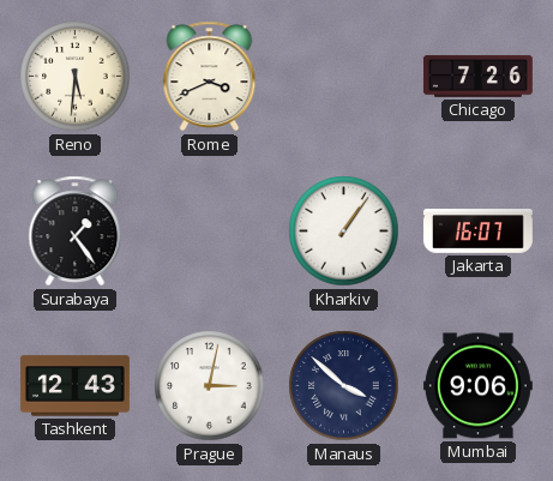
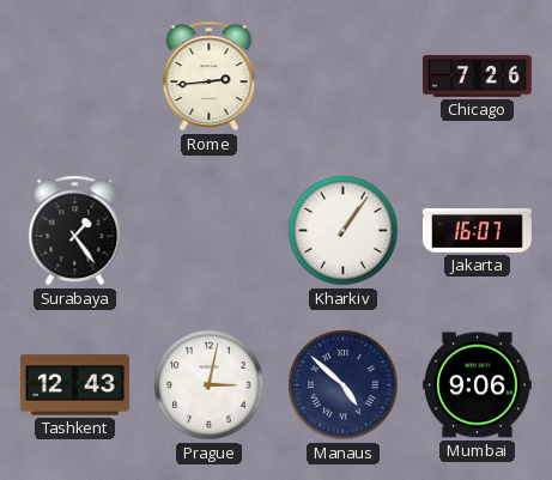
Reno: 5:31 -> none
Rome: 3:41 -> 2:44
Manaus: 3:52 -> 4:52
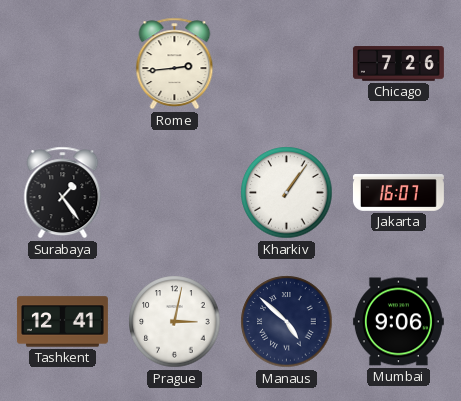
Tashkent: 12:43 -> 12:41
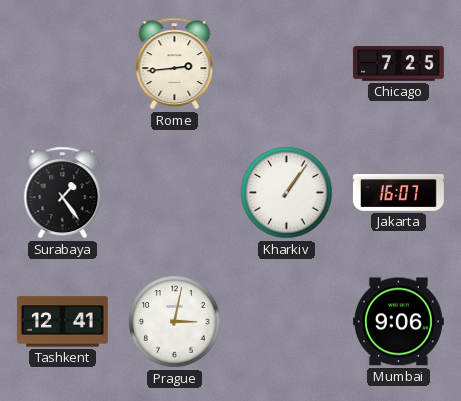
Chicago: 7:26 -> 7:25
Manaus: 4:52 -> none
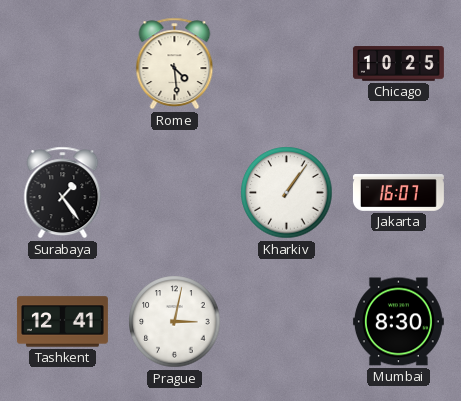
Rome: 2:44 -> 4:29
Chicago: 7:25 -> 10:25
Mumbai: 9:06 -> 8:30
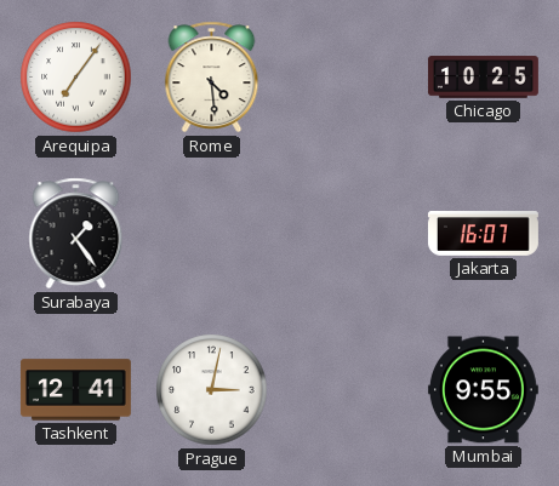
Arequipa: none -> 7:06
Kharkiv: 1:06 -> none
Mumbai: 8:30 -> 9:55
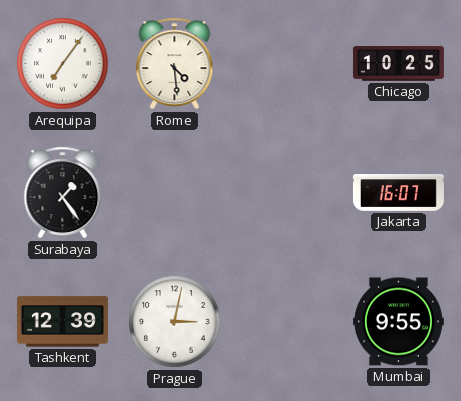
Tashkent: 12:41 -> 12:39
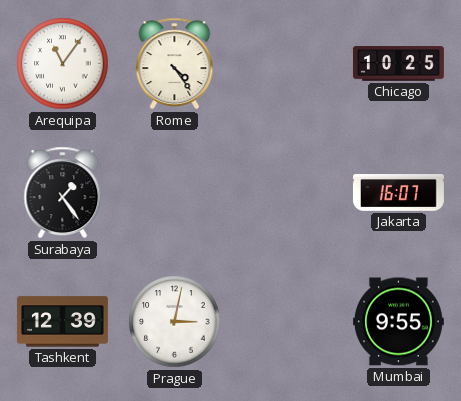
Arequipa: 7:06 -> 11:06
Rome: 4:29 -> 4:24
